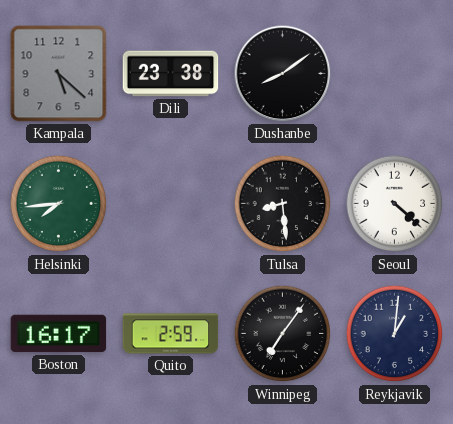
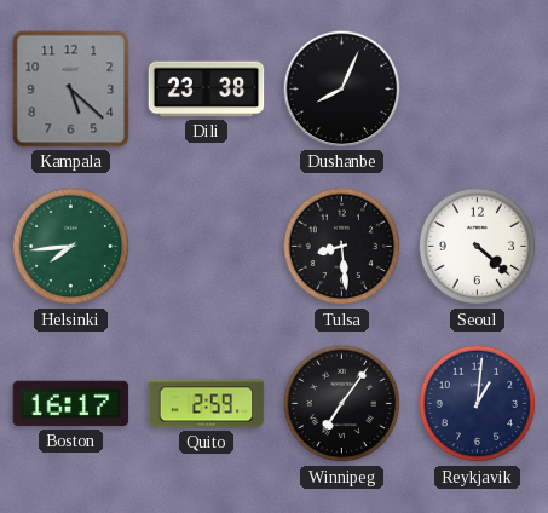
Dushanbe: 8:09 -> 8:04
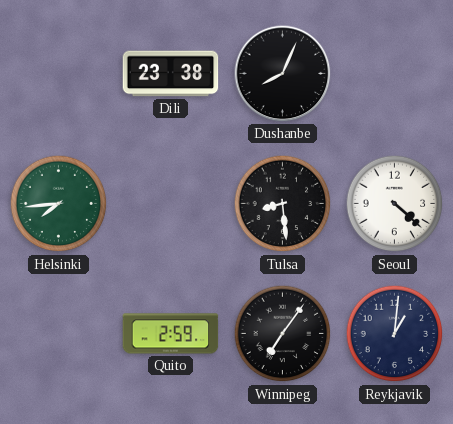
Kampala: 5:22 -> none
Boston: 16:17 -> none
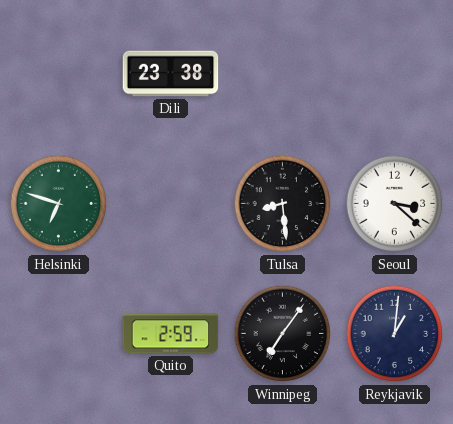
Dushanbe: 8:04 -> none
Helsinki: 7:44 -> 6:48
Seoul: 4:22 -> 3:22
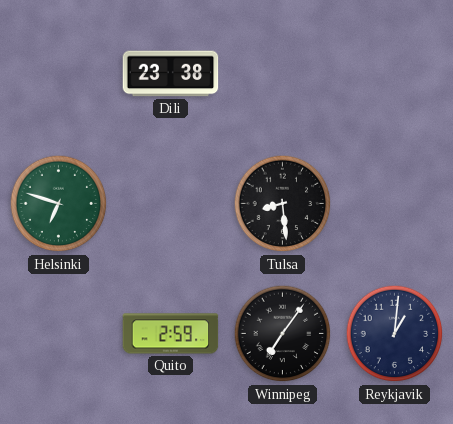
Seoul: 3:22 -> none
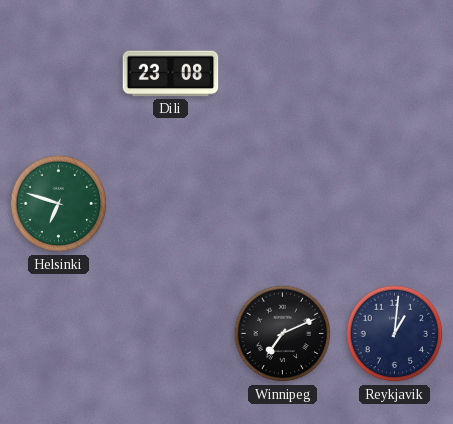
Dili: 23:38 -> 23:08
Tulsa: 8:29 -> none
Quito: 2:59 -> none
Winnipeg: 7:06 -> 7:11
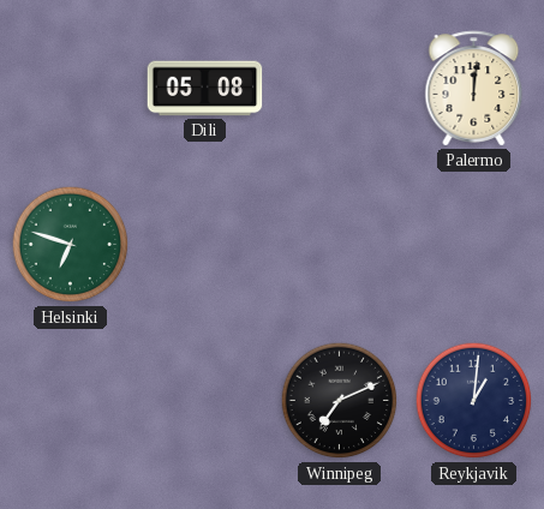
Dili: 23:08 -> 05:08
Palermo: none -> 12:01
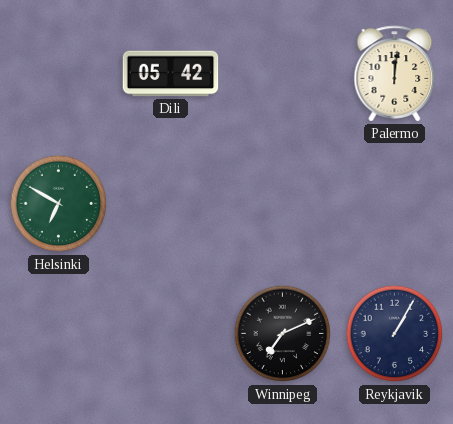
Dili: 05:08 -> 05:42
Helsinki: 6:48 -> 6:50
Reykjavik: 1:01 -> 1:05
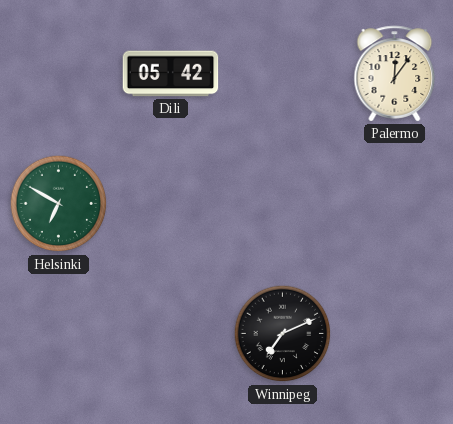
Palermo: 12:01 -> 12:06
Reykjavik: 1:05 -> none
